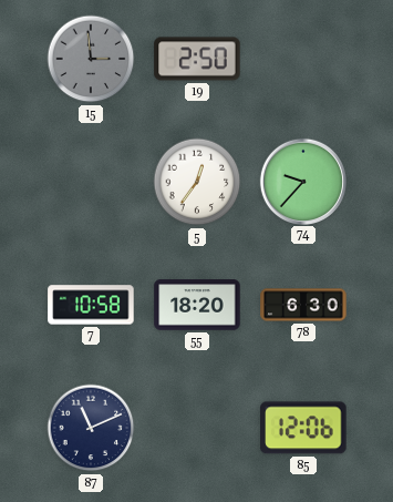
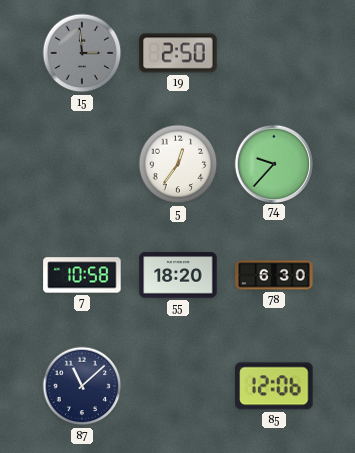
87: 11:11 -> 11:08
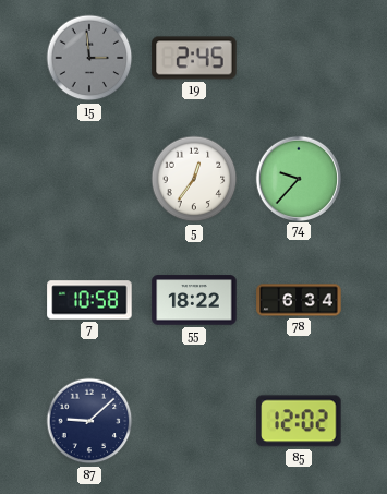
19: 2:50 -> 2:45
55: 18:20 -> 18:22
78: 6:30 -> 6:34
87: 11:08 -> 9:08
85: 12:06 -> 12:02
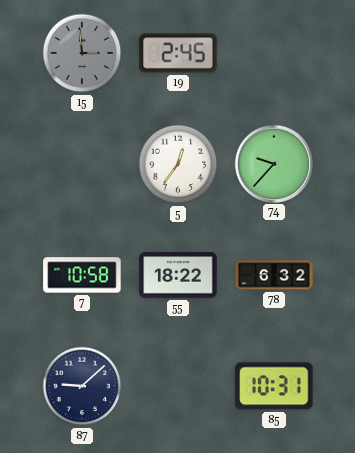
78: 6:34 -> 6:32
85: 12:02 -> 10:31
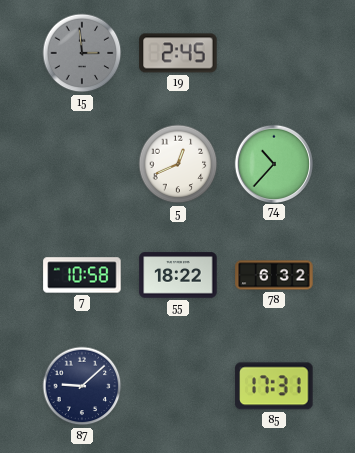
5: 12:36 -> 12:41
74: 9:37 -> 10:37
85: 10:31 -> 17:31
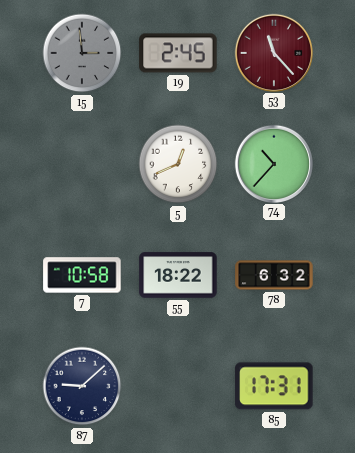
53: none -> 11:23
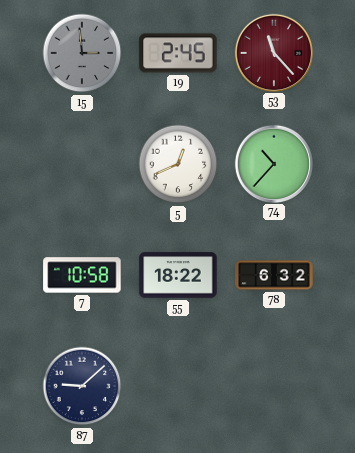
85: 17:31 -> none
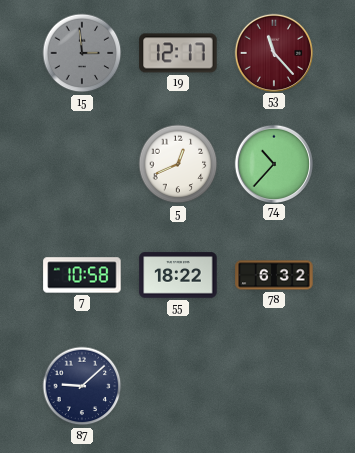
19: 2:45 -> 12:17
